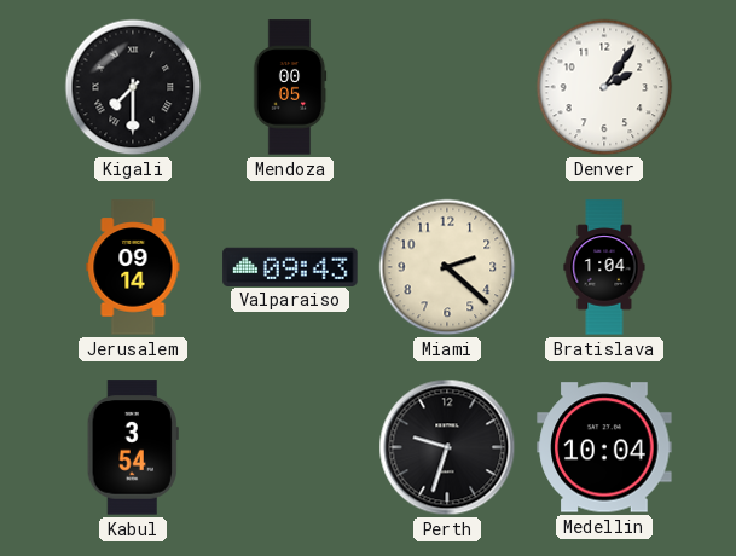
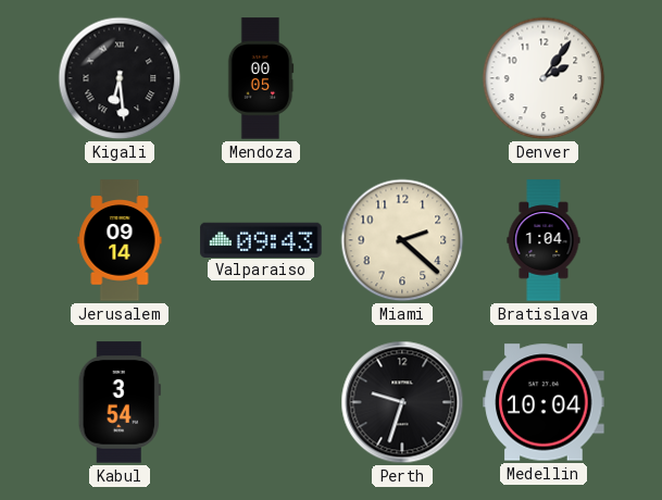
Kigali: 7:30 -> 6:29
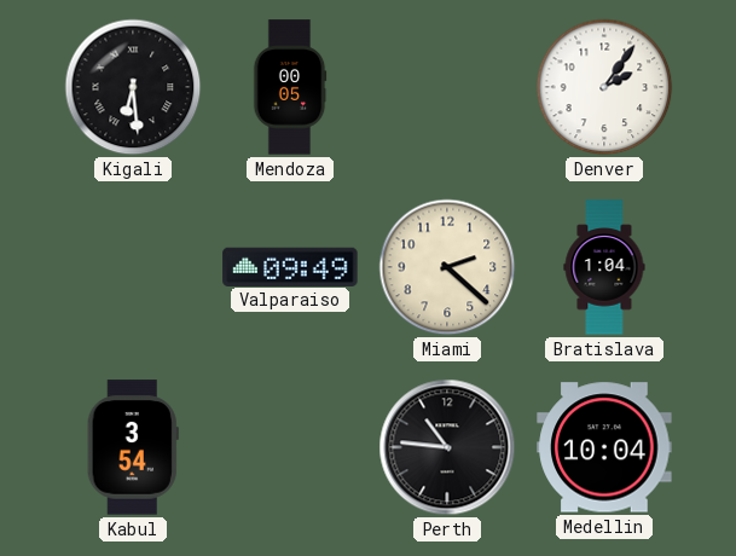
Jerusalem: 09:14 -> none
Valparaiso: 09:43 -> 09:49
Perth: 9:33 -> 10:46
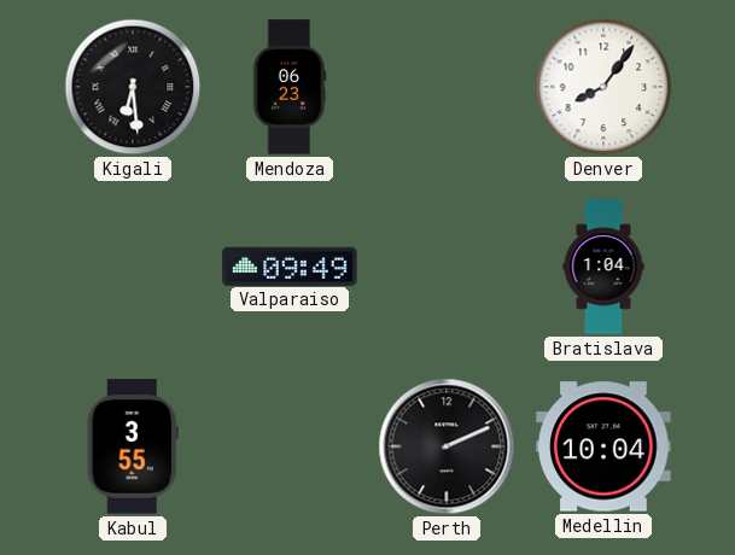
Mendoza: 00:05 -> 06:23
Denver: 2:06 -> 8:06
Miami: 2:22 -> none
Kabul: 3:54 -> 3:55
Perth: 10:46 -> 2:11
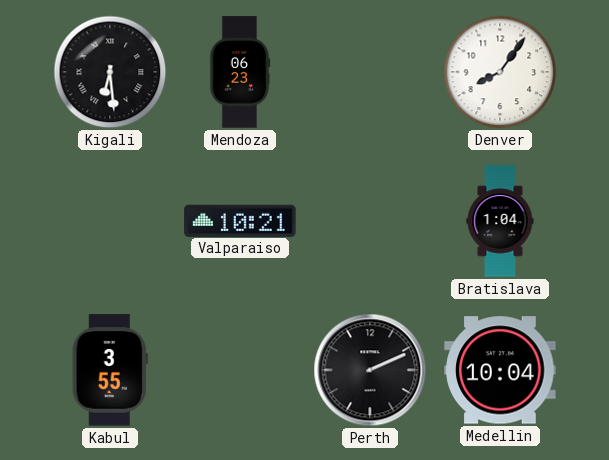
Valparaiso: 09:49 -> 10:21
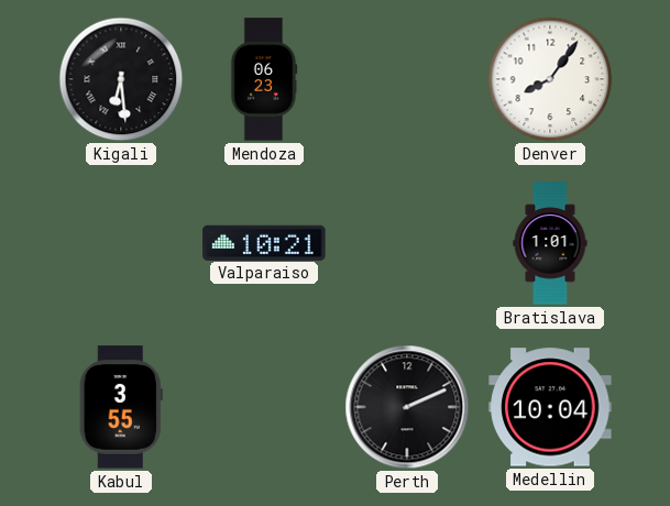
Bratislava: 1:04 -> 1:01
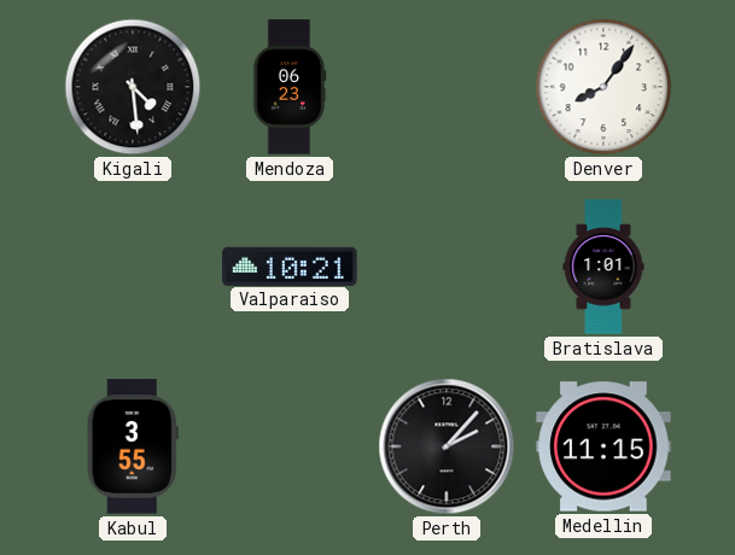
Kigali: 6:29 -> 4:29
Perth: 2:11 -> 2:07
Medellin: 10:04 -> 11:15
